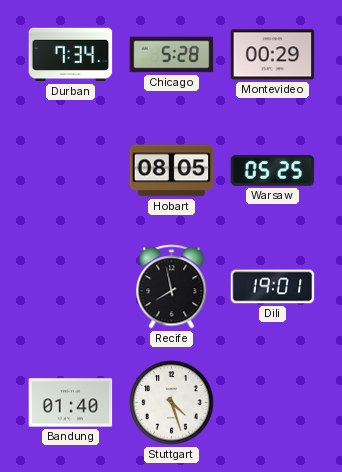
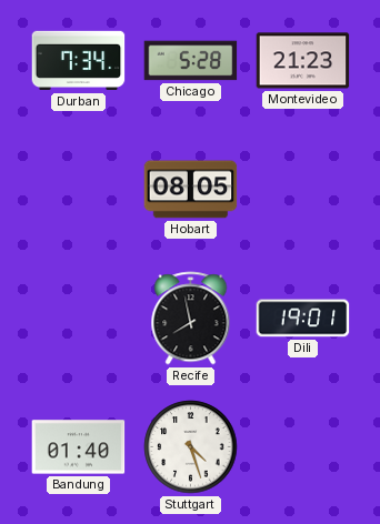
Montevideo: 00:29 -> 21:23
Warsaw: 05:25 -> none
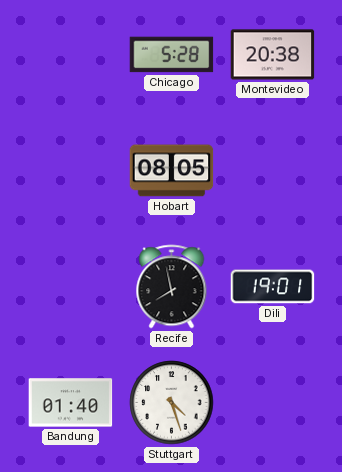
Durban: 7:34 -> none
Montevideo: 21:23 -> 20:38
